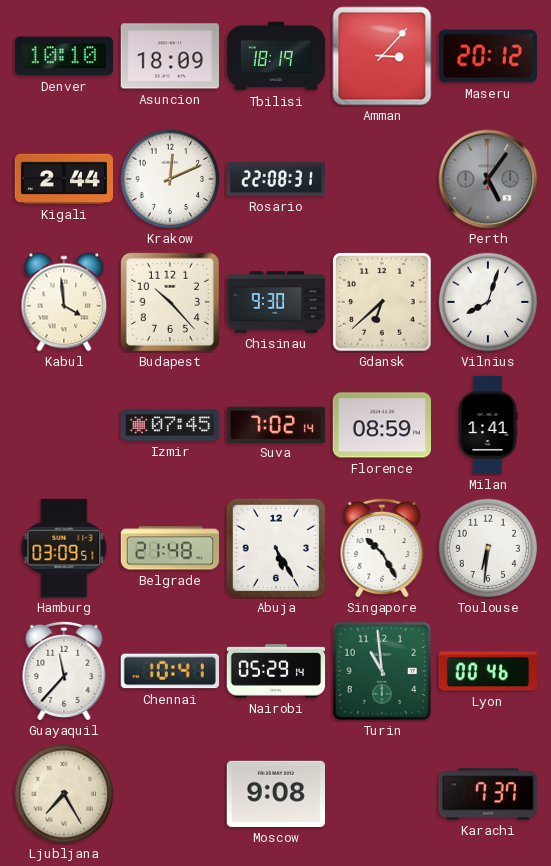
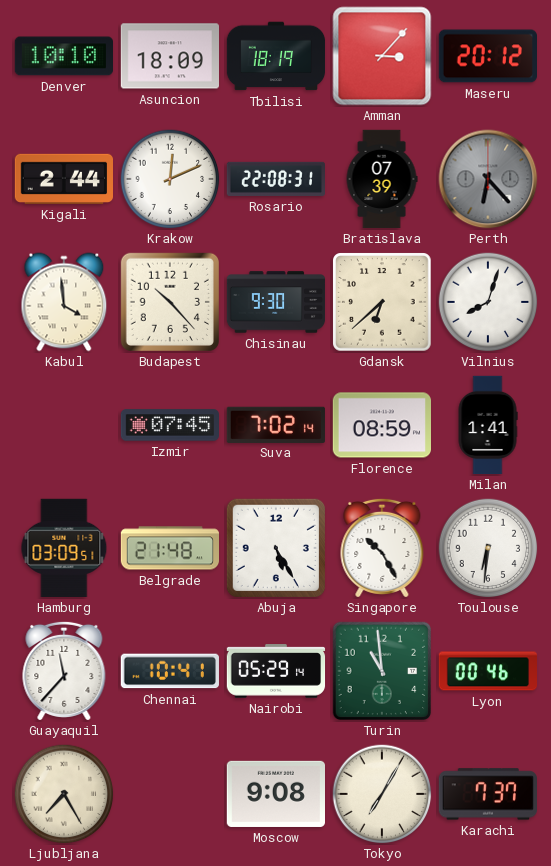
Bratislava: none -> 07:39
Perth: 5:06 -> 6:23
Tokyo: none -> 7:05
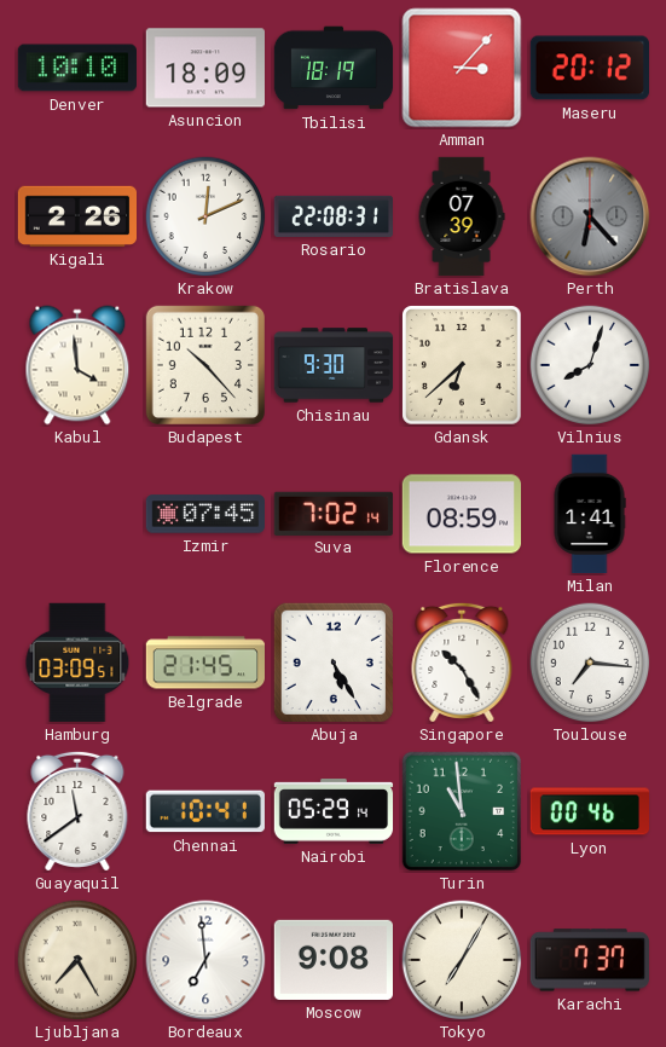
Kigali: 2:44 -> 2:26
Belgrade: 21:48 -> 21:45
Toulouse: 6:31 -> 7:16
Guayaquil: 11:37 -> 11:39
Bordeaux: none -> 6:59
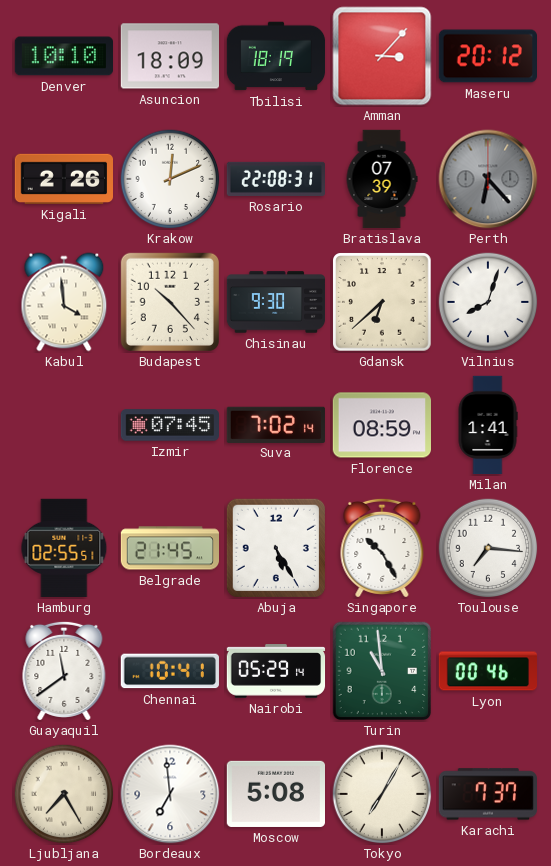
Hamburg: 03:09 -> 02:55
Moscow: 9:08 -> 5:08
